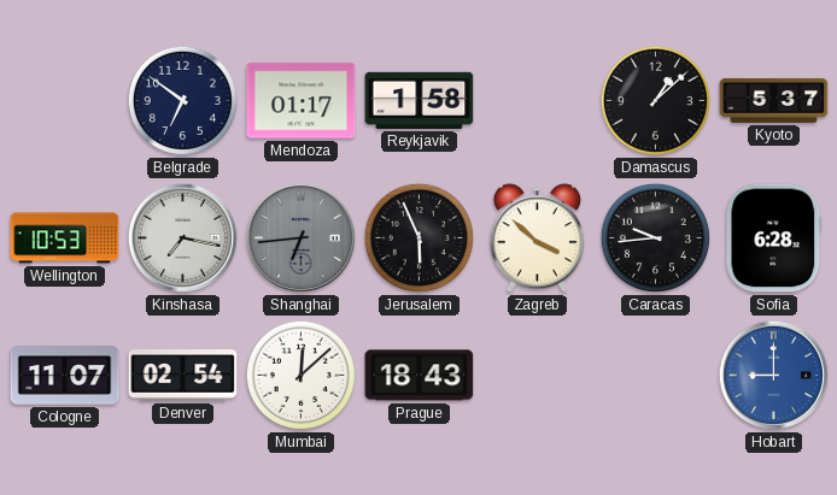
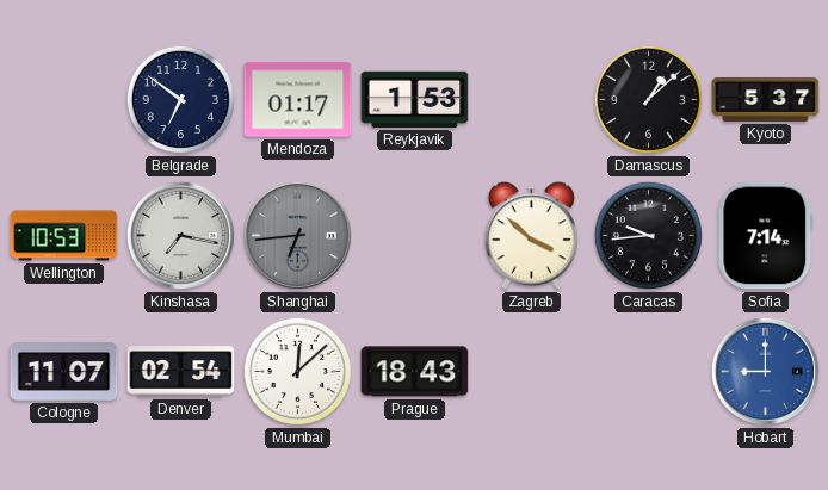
Reykjavik: 1:58 -> 1:53
Jerusalem: 5:56 -> none
Sofia: 6:28 -> 7:14
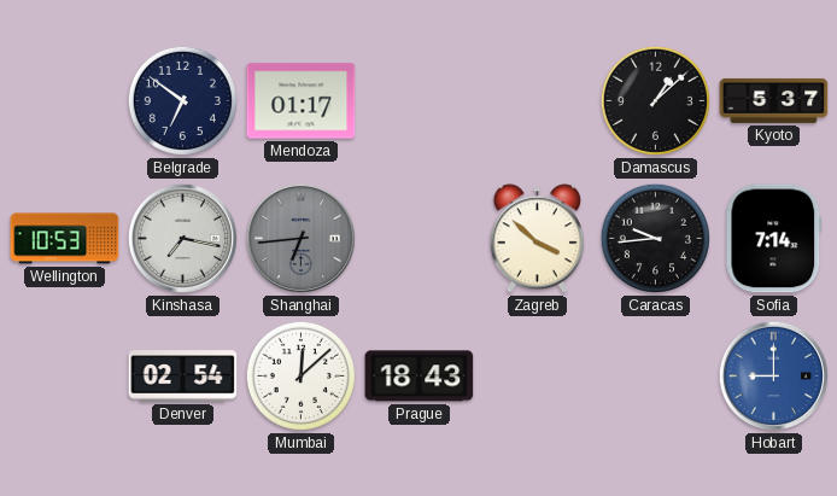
Reykjavik: 1:53 -> none
Cologne: 11:07 -> none
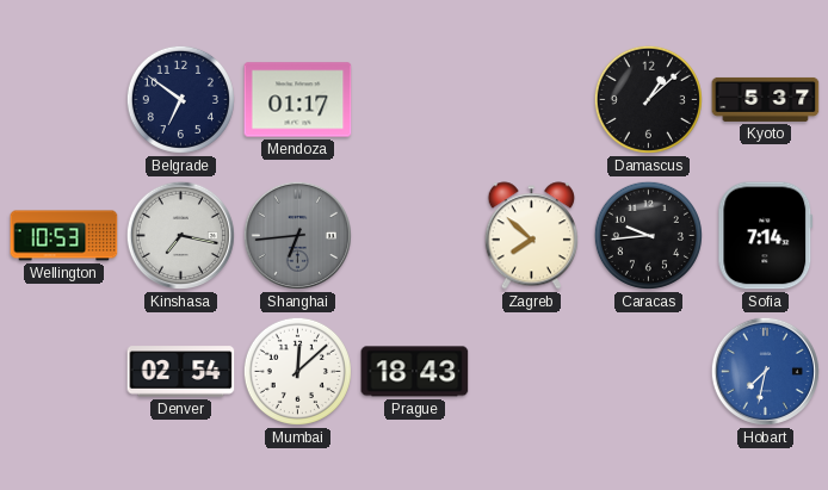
Zagreb: 3:52 -> 7:52
Hobart: 9:00 -> 7:32
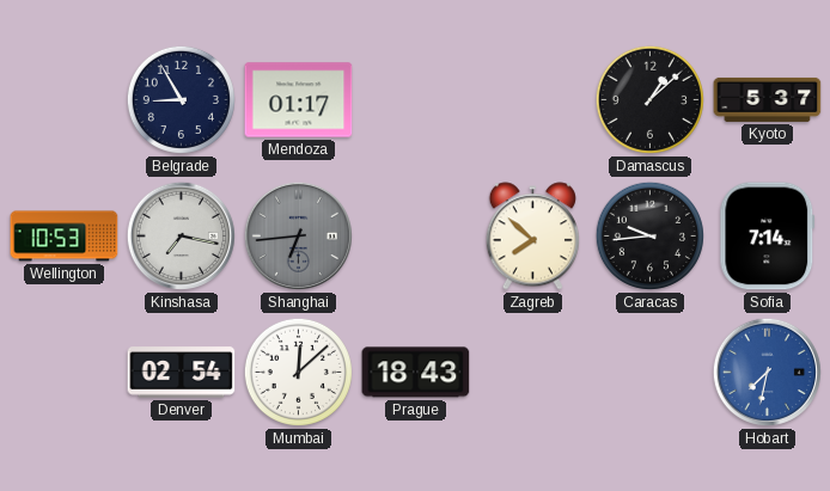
Belgrade: 6:51 -> 8:55
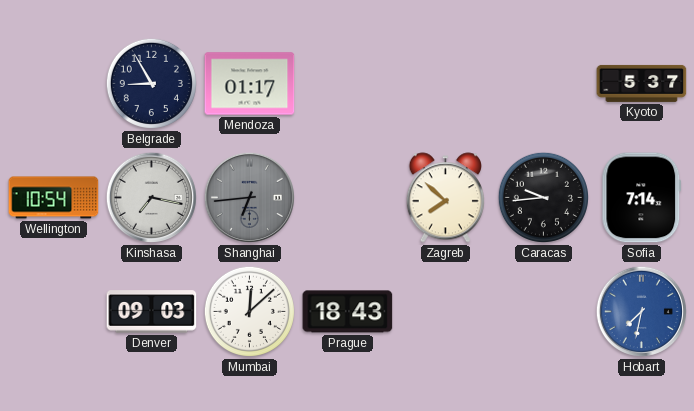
Damascus: 1:08 -> none
Wellington: 10:53 -> 10:54
Denver: 02:54 -> 09:03
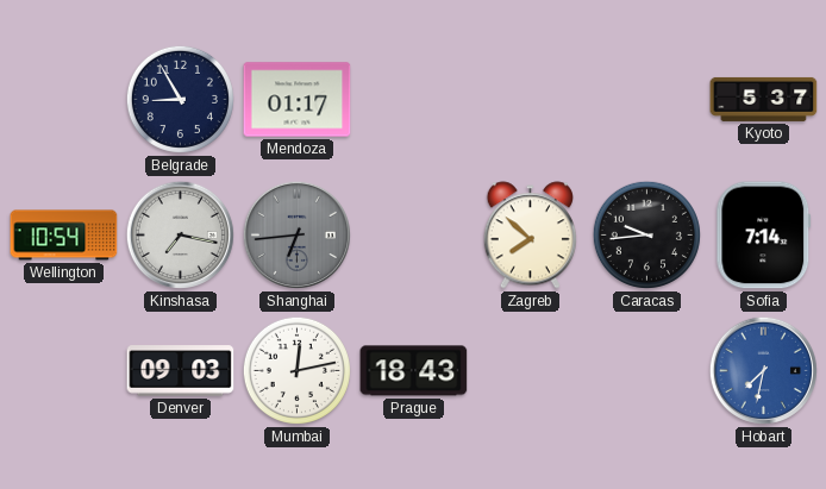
Mumbai: 12:08 -> 12:13
